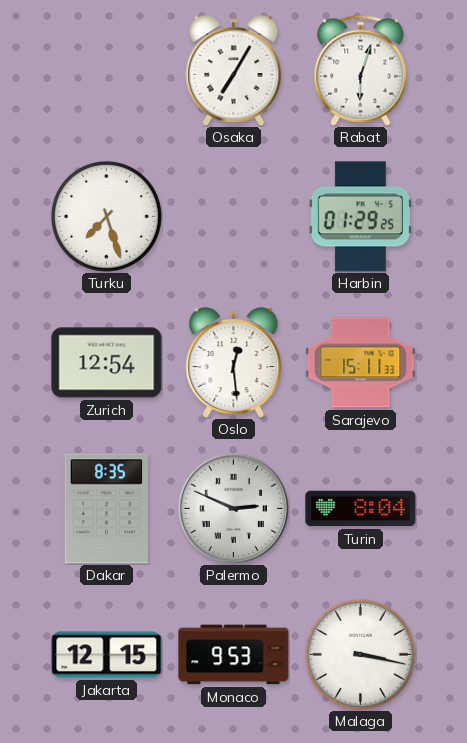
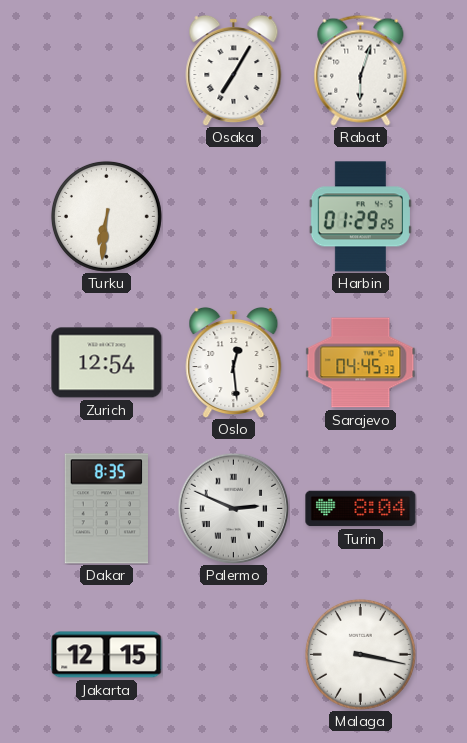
Turku: 7:27 -> 6:31
Sarajevo: 15:11 -> 04:45
Monaco: 9:53 -> none
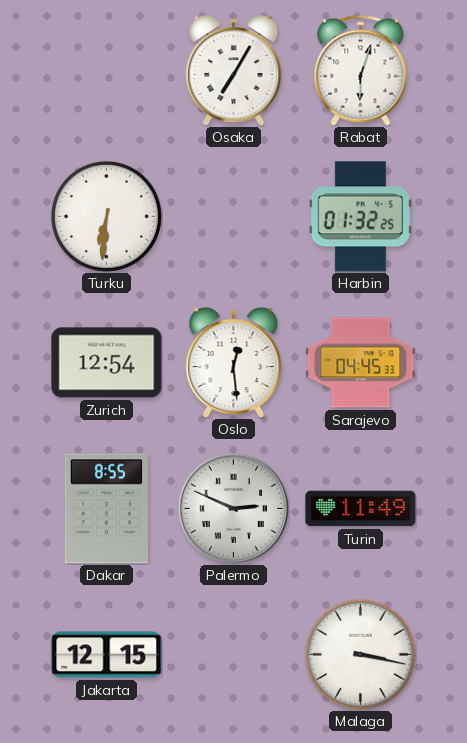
Harbin: 01:29 -> 01:32
Dakar: 8:35 -> 8:55
Turin: 8:04 -> 11:49
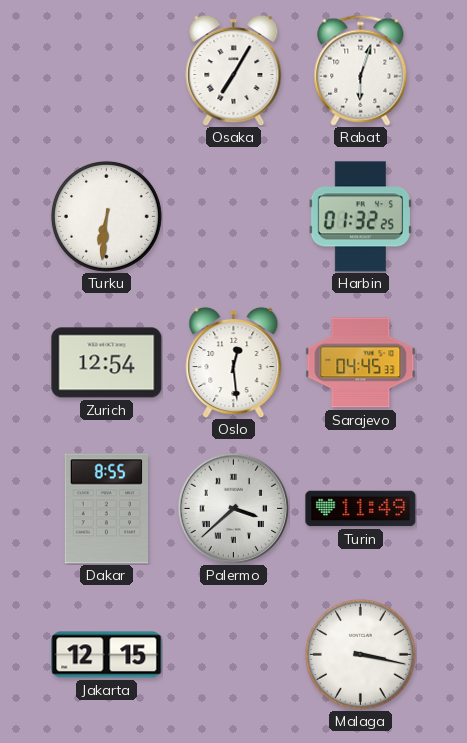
Palermo: 2:49 -> 3:38
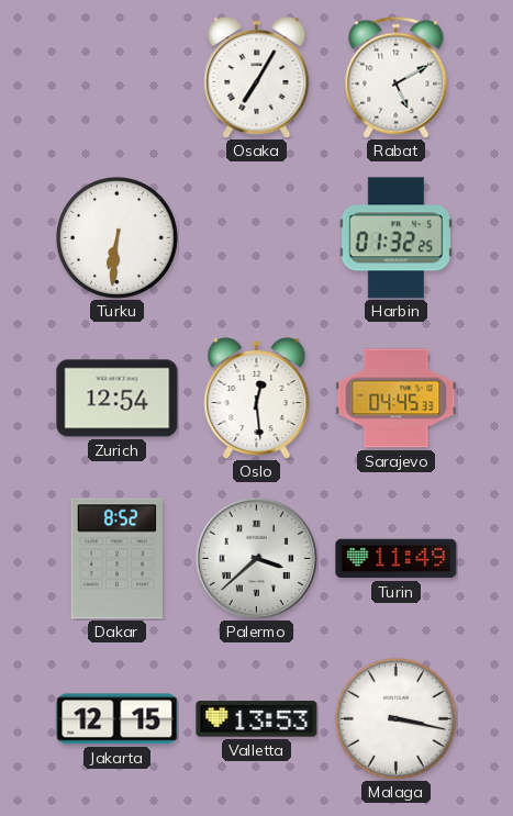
Rabat: 6:03 -> 5:10
Dakar: 8:55 -> 8:52
Valletta: none -> 13:53
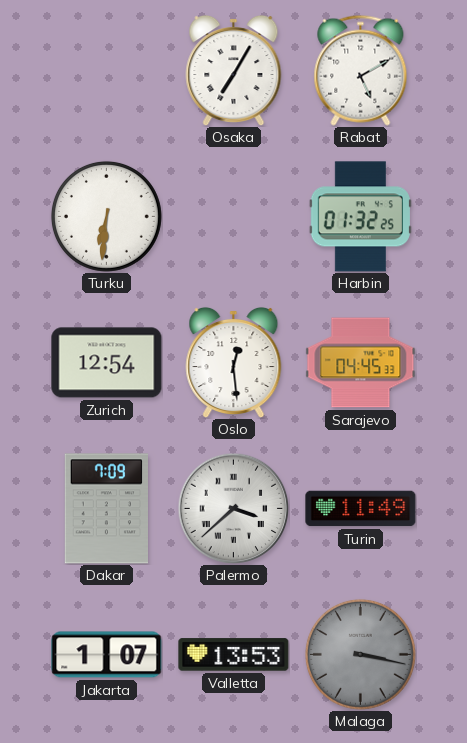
Dakar: 8:52 -> 7:09
Jakarta: 12:15 -> 1:07
Malaga dial: white -> grey
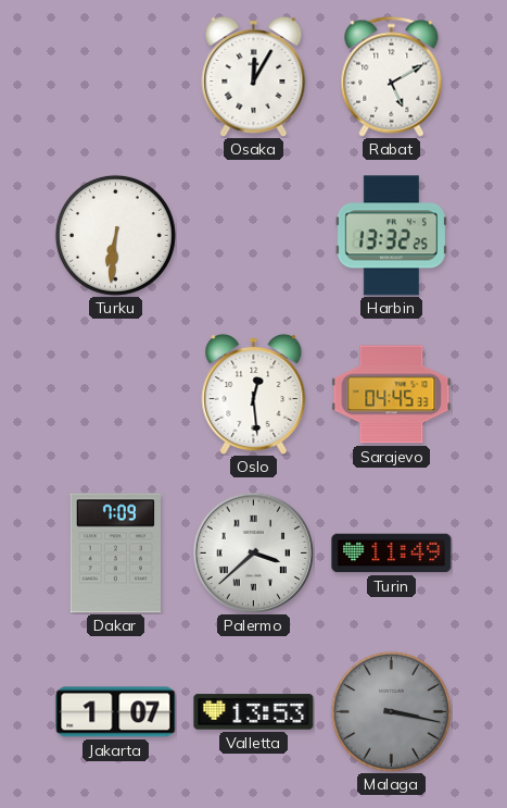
Osaka: 7:05 -> 12:05
Harbin: 01:32 -> 13:32
Zurich: 12:54 -> none
